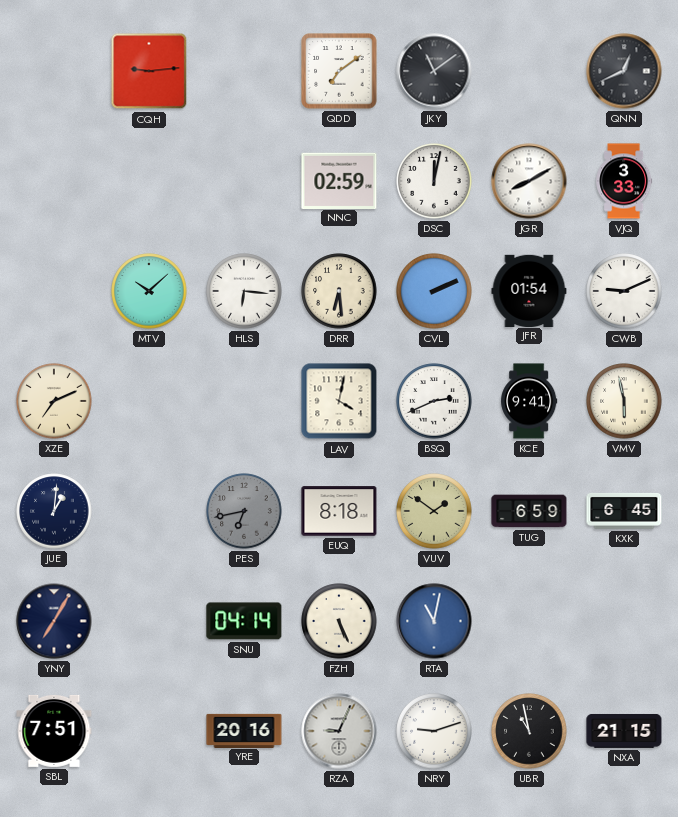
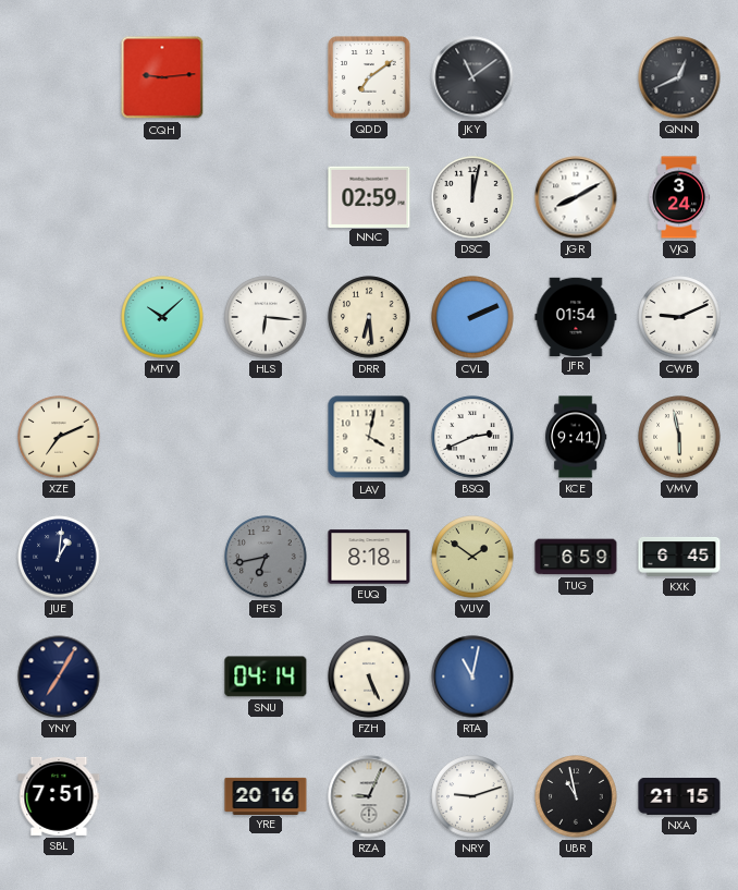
VJQ: 3:33 -> 3:24
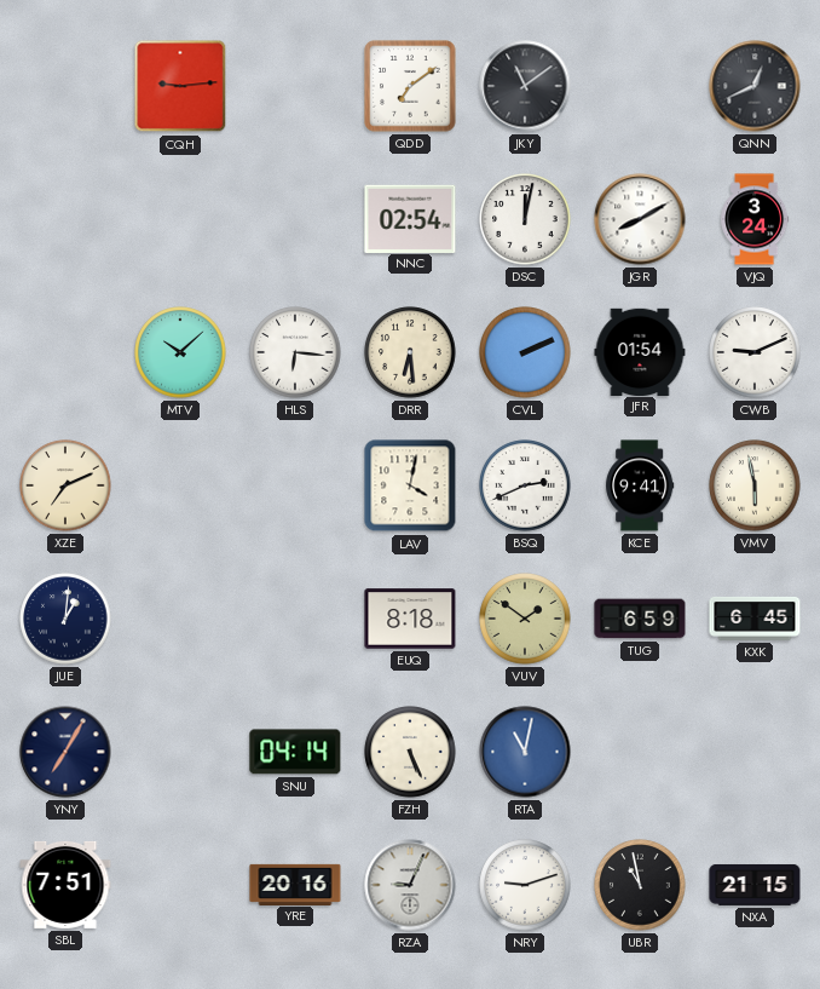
NNC: 02:59 -> 02:54
PES: 6:43 -> none
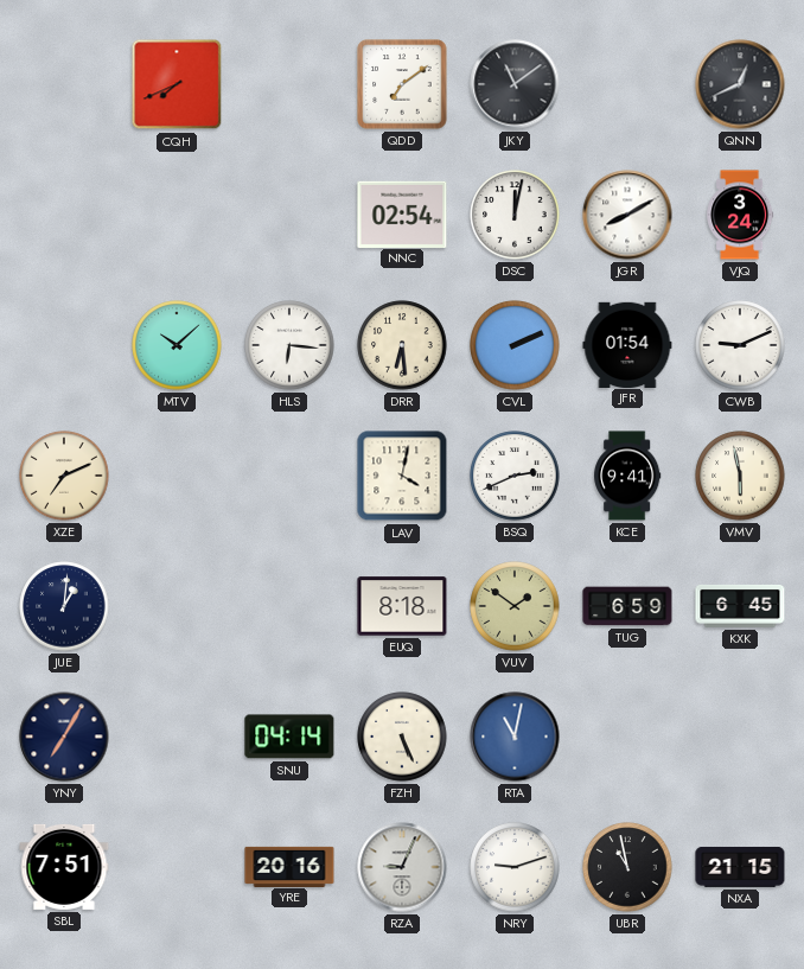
CQH: 9:14 -> 7:41
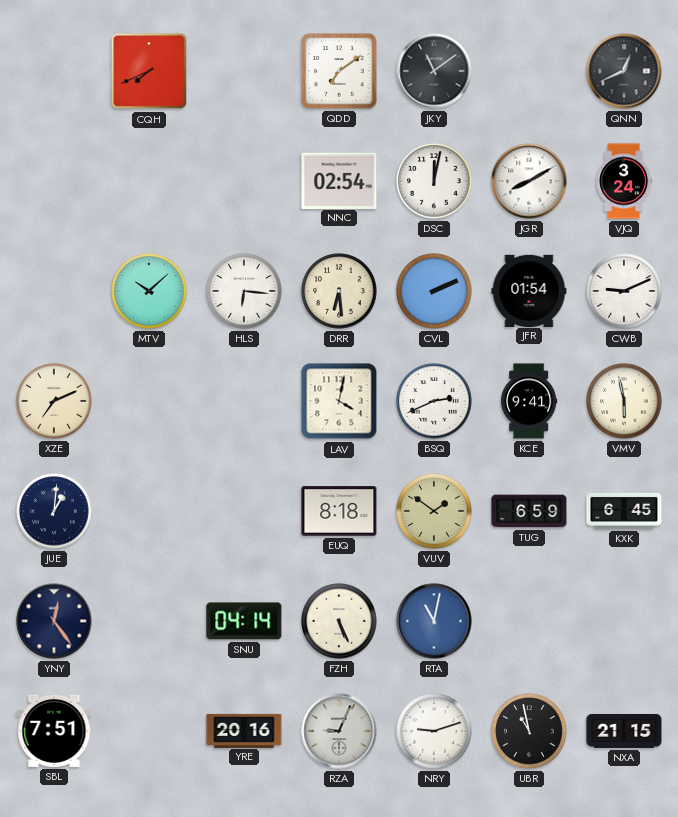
YNY: 7:05 -> 12:24
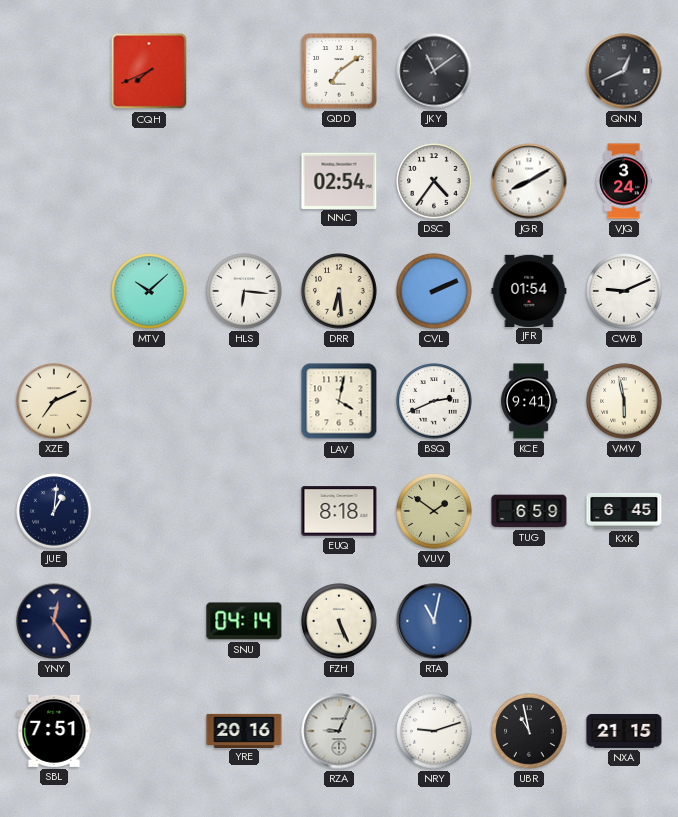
DSC: 12:02 -> 4:36
